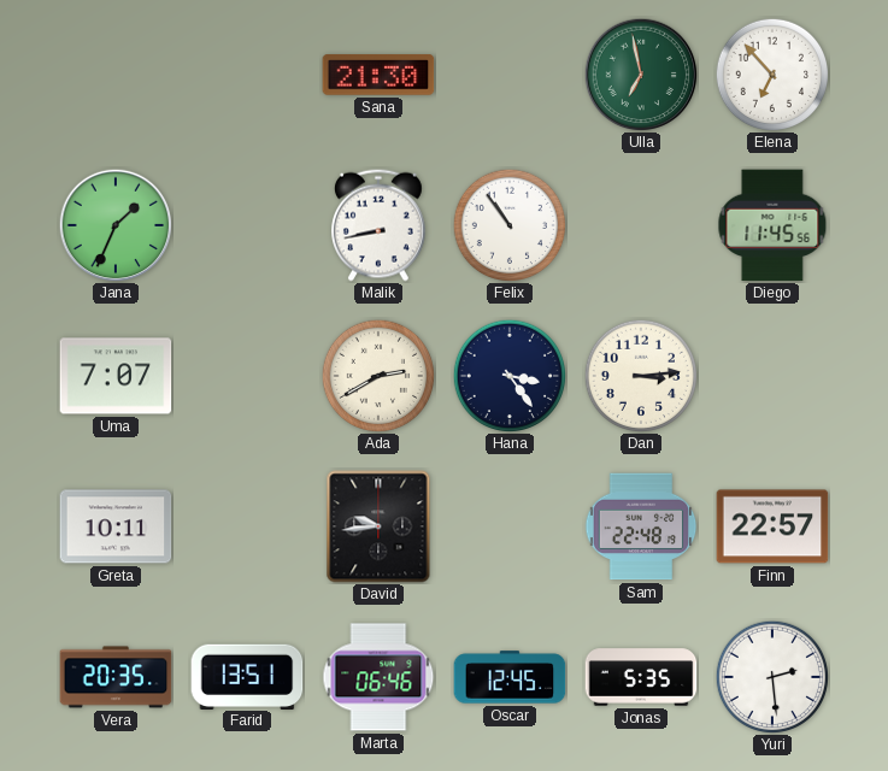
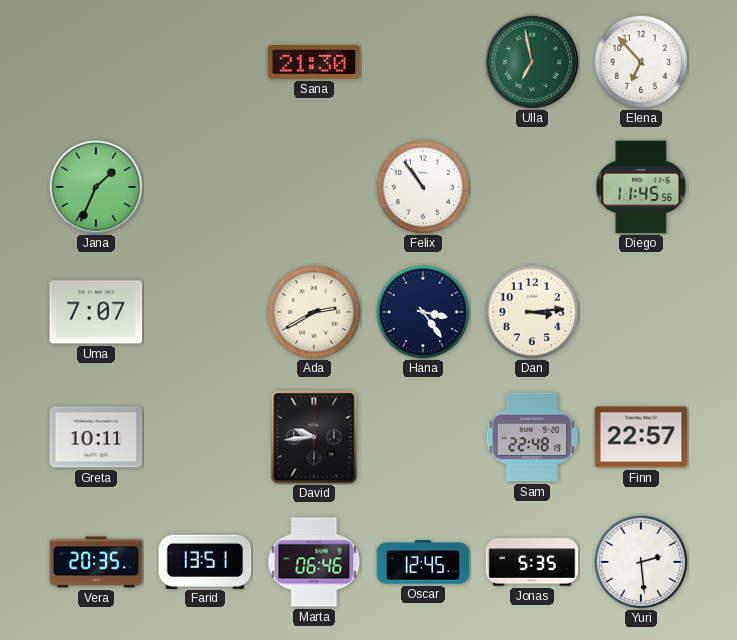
Malik: 8:43 -> none
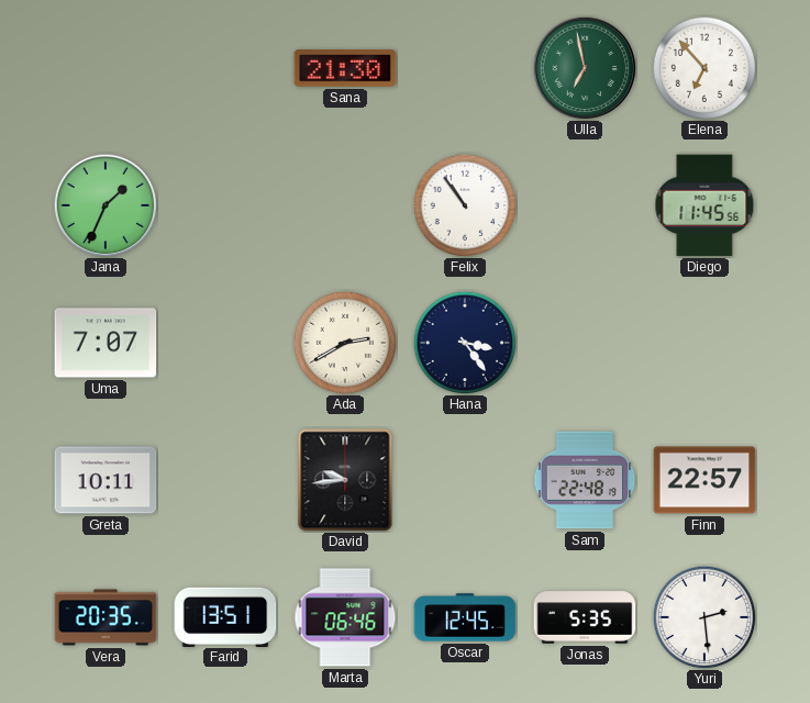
Dan: 3:14 -> none
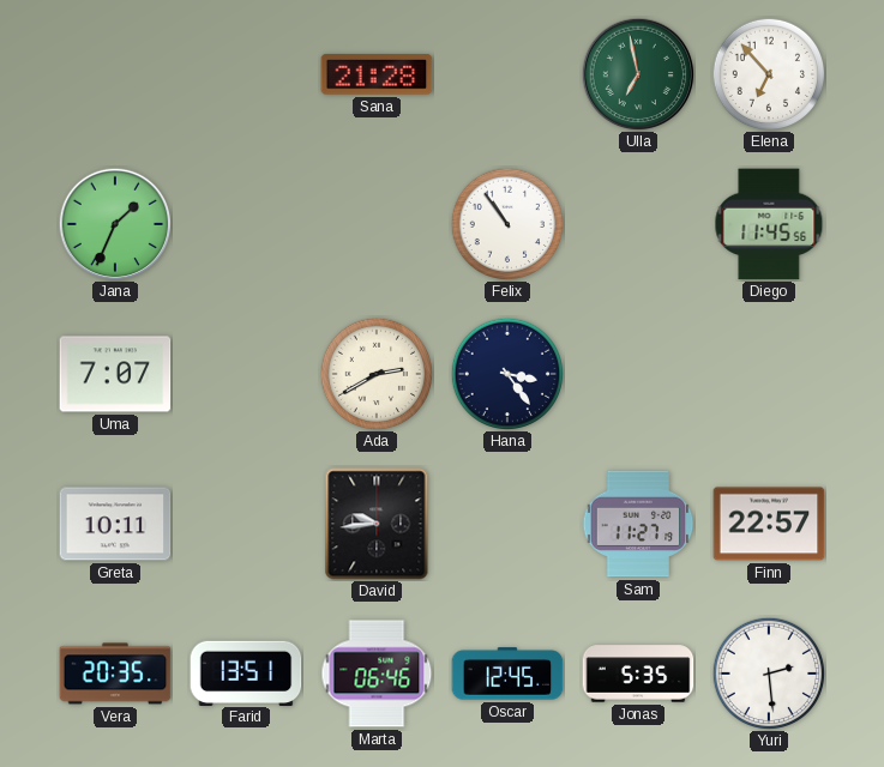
Sana: 21:30 -> 21:28
Sam: 22:48 -> 11:27
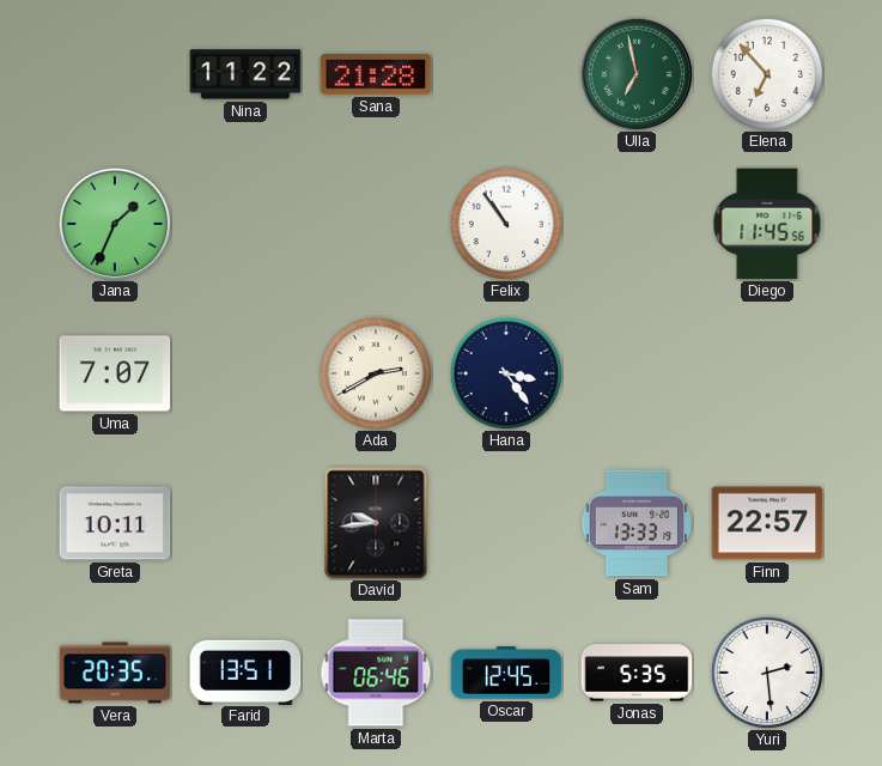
Nina: none -> 11:22
Sam: 11:27 -> 13:33
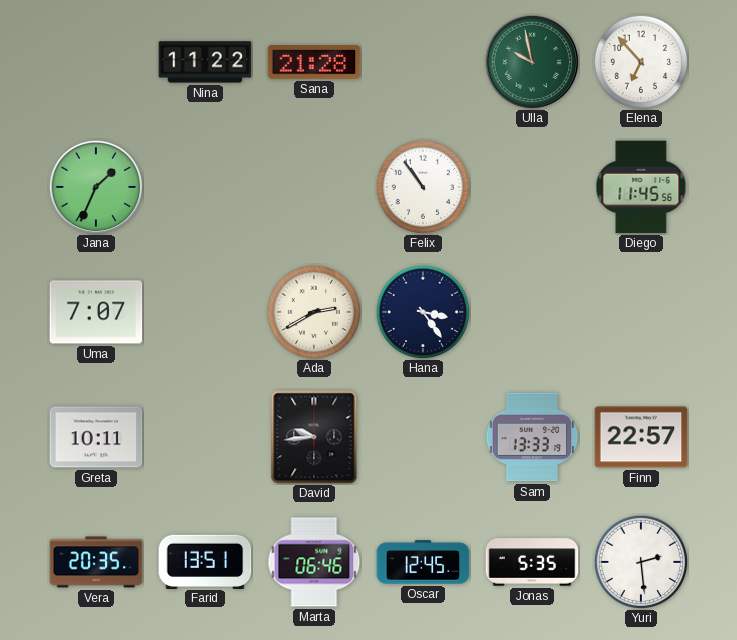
Ulla: 6:58 -> 9:58
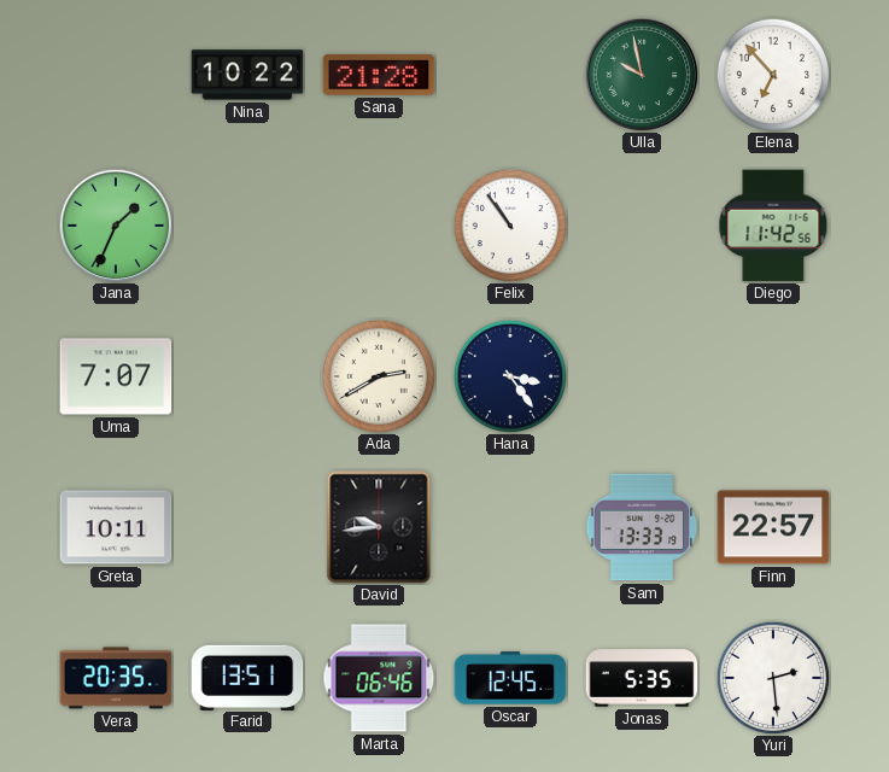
Nina: 11:22 -> 10:22
Diego: 11:45 -> 11:42
